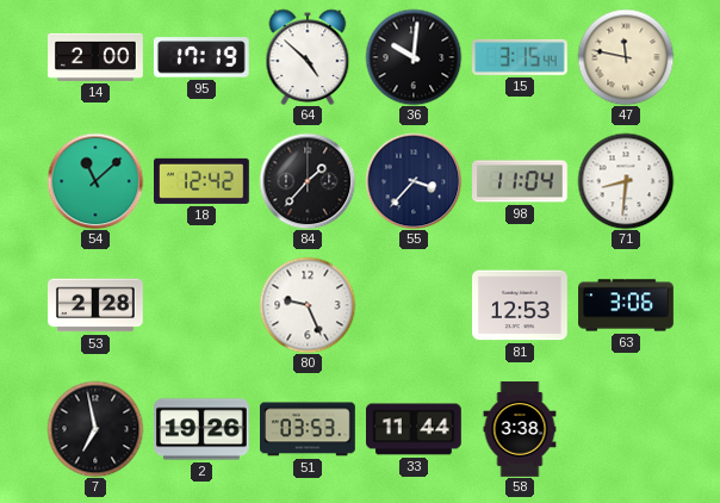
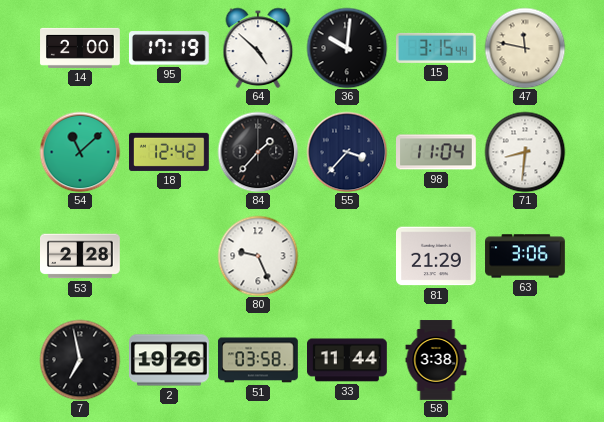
81: 12:53 -> 21:29
51: 03:53 -> 03:58
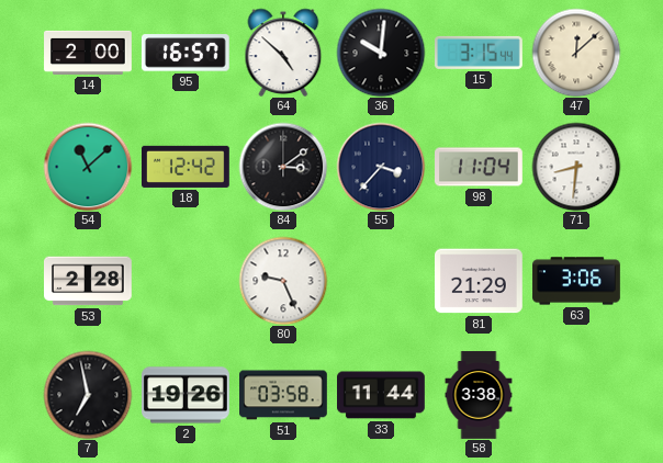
95: 17:19 -> 16:57
47: 11:47 -> 12:08
84: 1:37 -> 3:09
